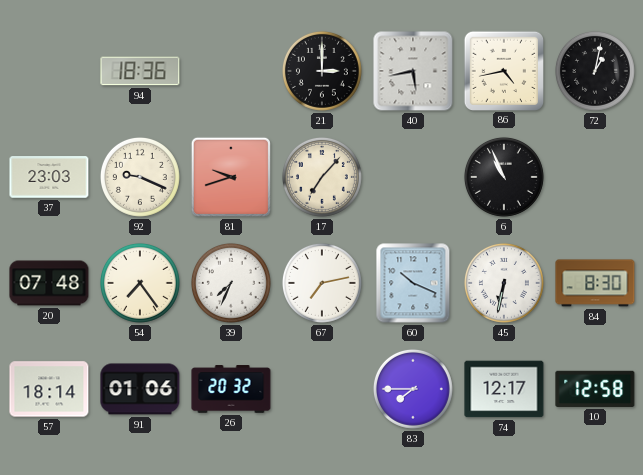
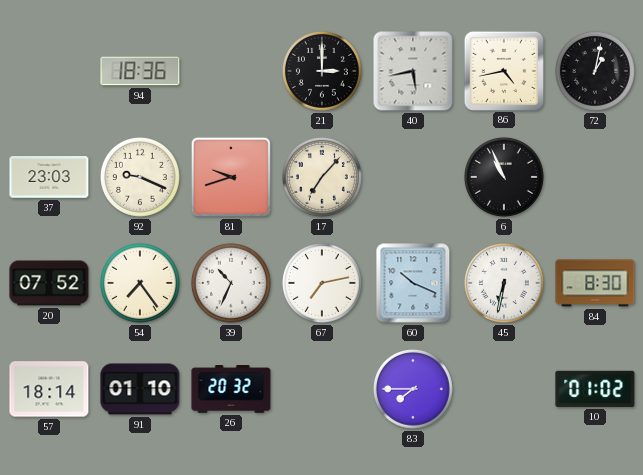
20: 07:48 -> 07:52
39: 7:34 -> 10:34
91: 01:06 -> 01:10
74: 12:17 -> none
10: 12:58 -> 01:02
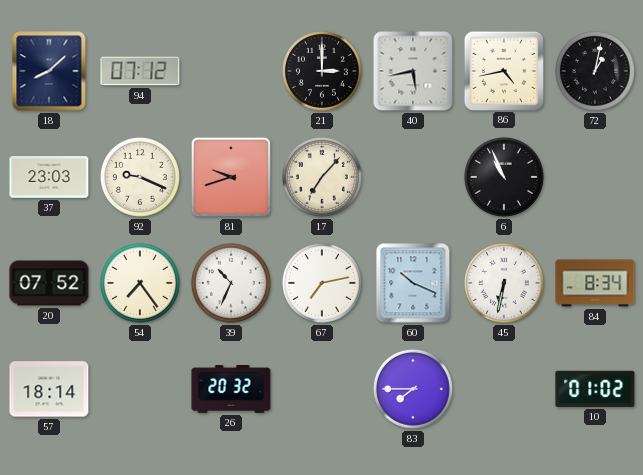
18: none -> 8:08
94: 18:36 -> 07:12
84: 8:30 -> 8:34
91: 01:10 -> none
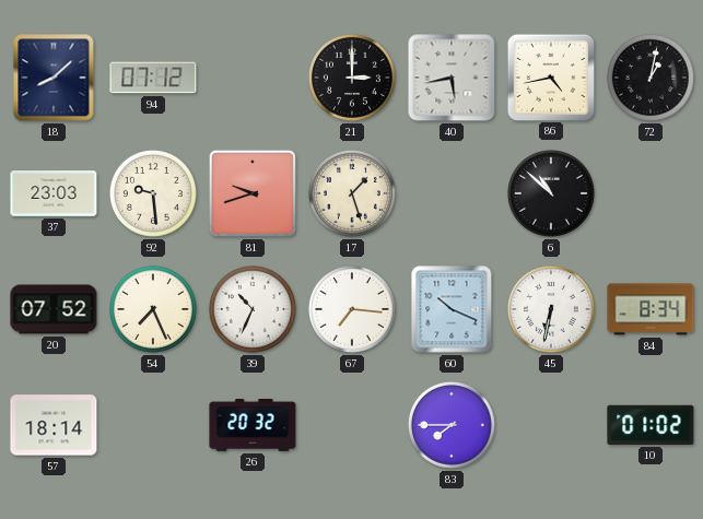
92: 9:19 -> 9:29
17: 7:07 -> 1:27
6: 10:56 -> 10:52
54: 7:24 -> 7:26
67: 7:13 -> 7:16
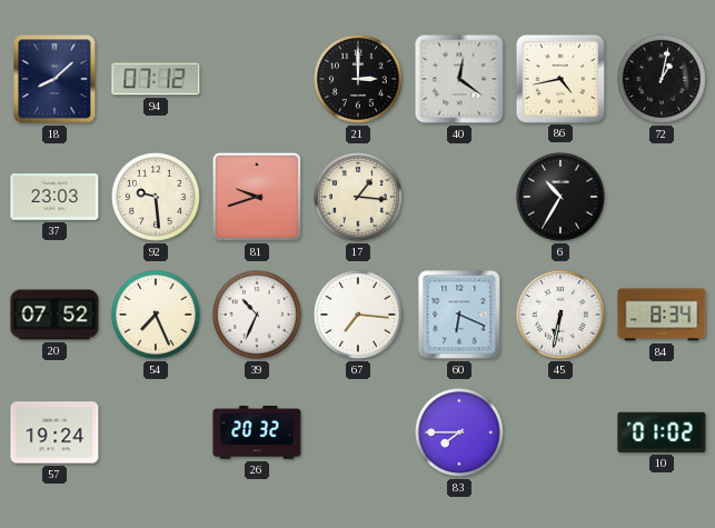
40: 5:43 -> 12:21
17: 1:27 -> 1:16
6: 10:52 -> 10:35
60: 10:19 -> 6:19
57: 18:14 -> 19:24
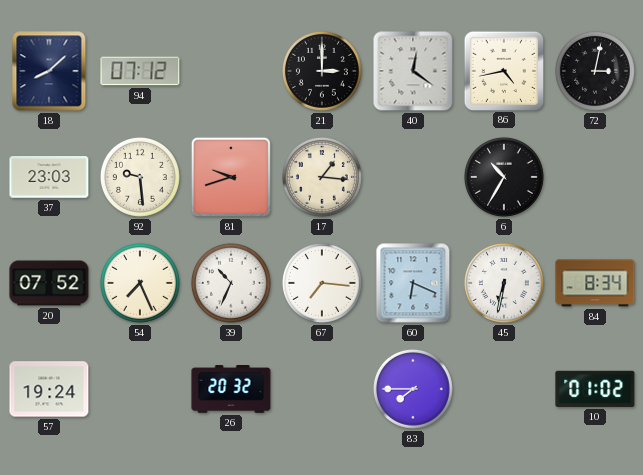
72: 1:02 -> 3:02
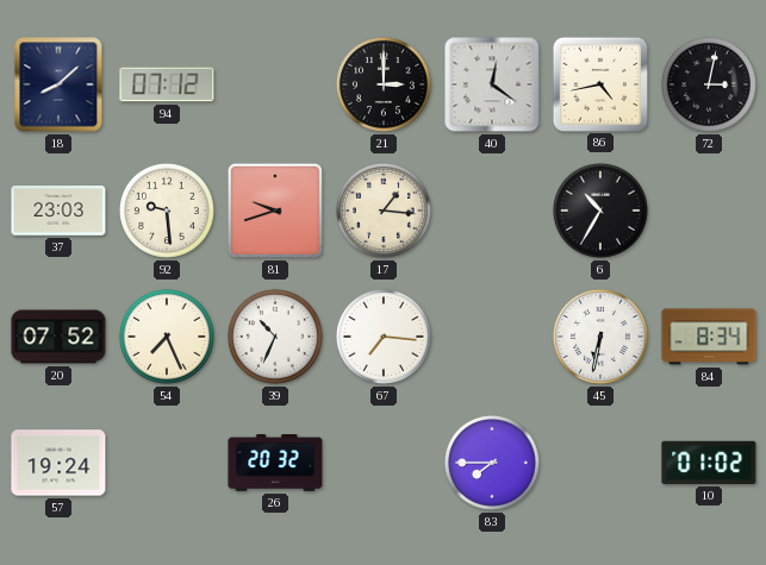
60: 6:19 -> none
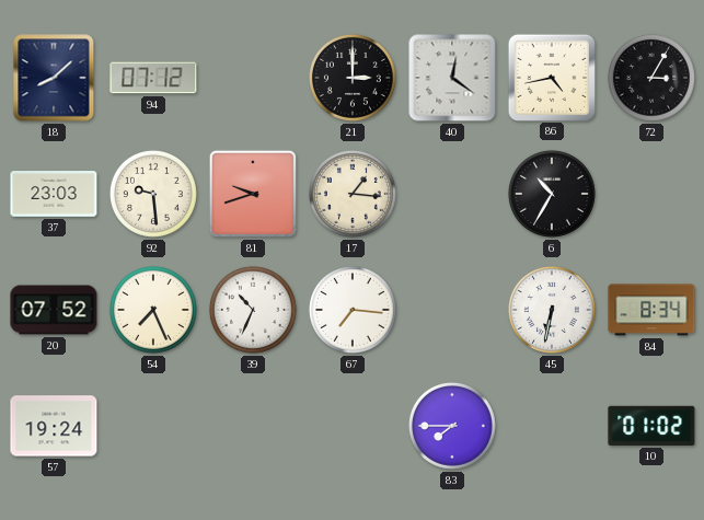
72: 3:02 -> 3:05
26: 20:32 -> none
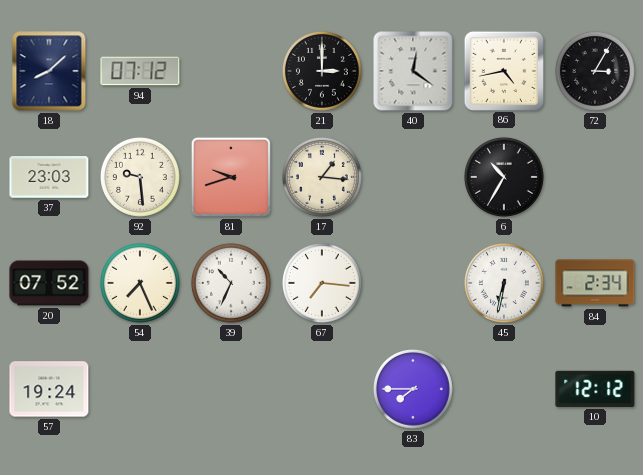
84: 8:34 -> 2:34
10: 01:02 -> 12:12
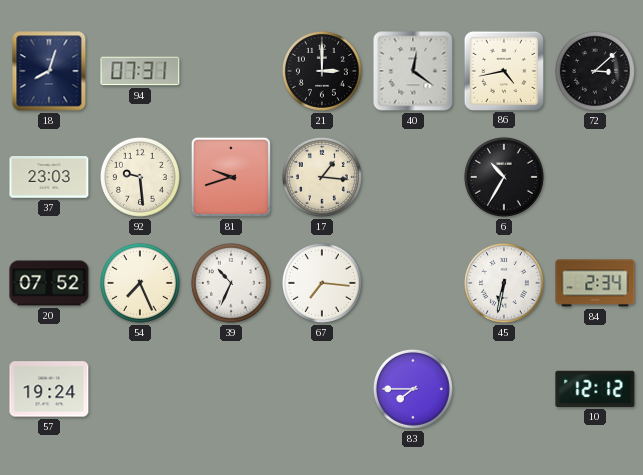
18: 8:08 -> 8:03
94: 07:12 -> 07:31
72: 3:05 -> 3:08
